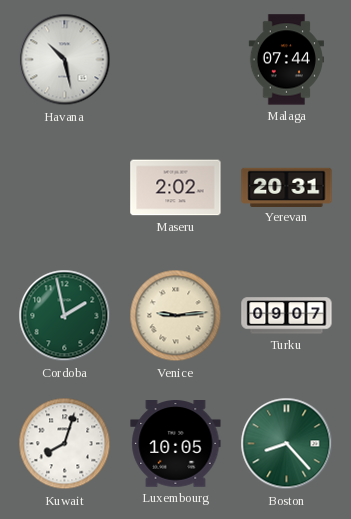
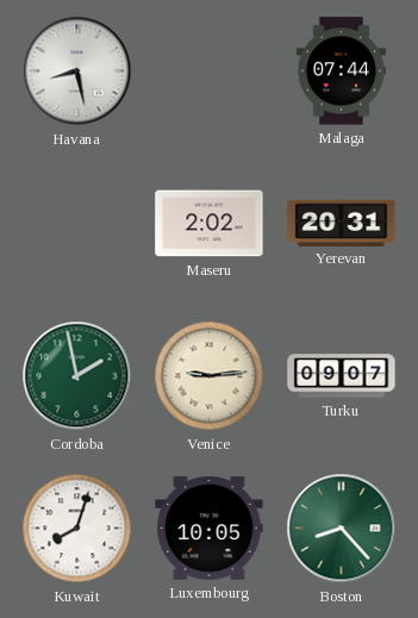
Havana: 10:28 -> 8:28
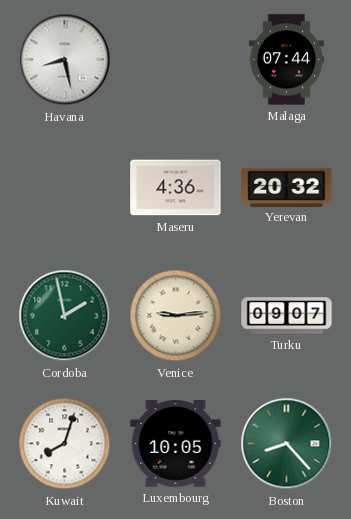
Maseru: 2:02 -> 4:36
Yerevan: 20:31 -> 20:32
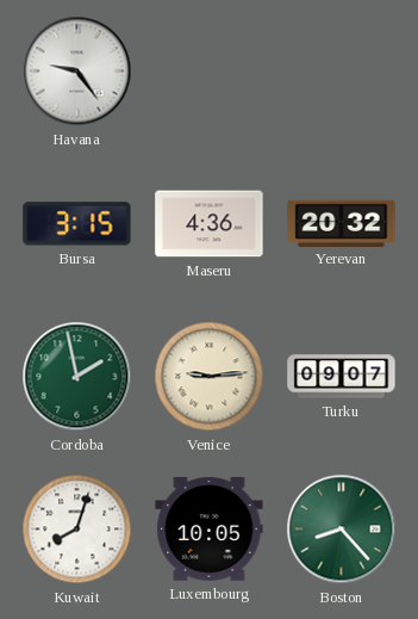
Havana: 8:28 -> 9:24
Malaga: 07:44 -> none
Bursa: none -> 3:15
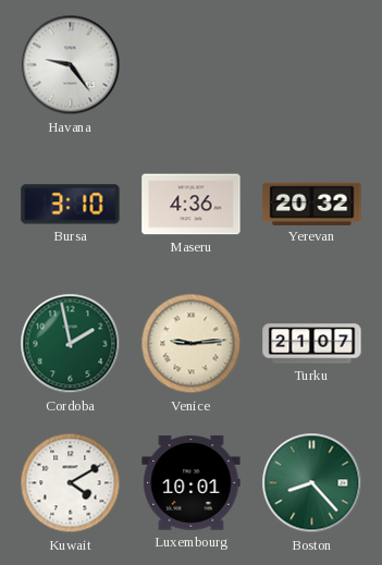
Bursa: 3:15 -> 3:10
Turku: 09:07 -> 21:07
Kuwait: 8:03 -> 4:10
Luxembourg: 10:05 -> 10:01
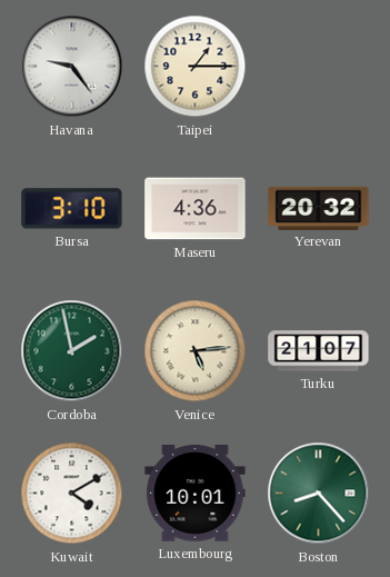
Taipei: none -> 1:15
Venice: 9:14 -> 5:14
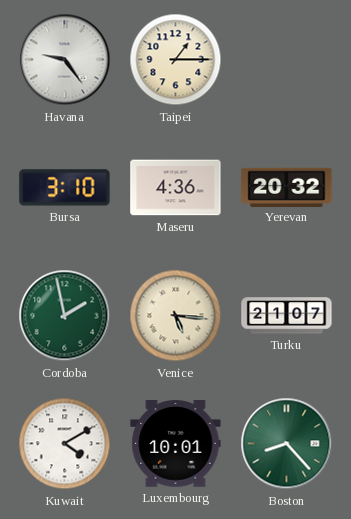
Venice: 5:14 -> 5:16
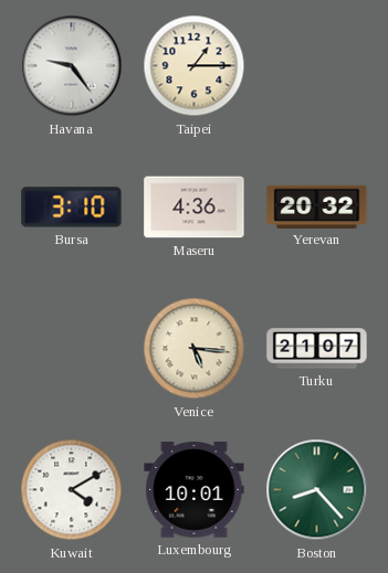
Cordoba: 1:58 -> none
